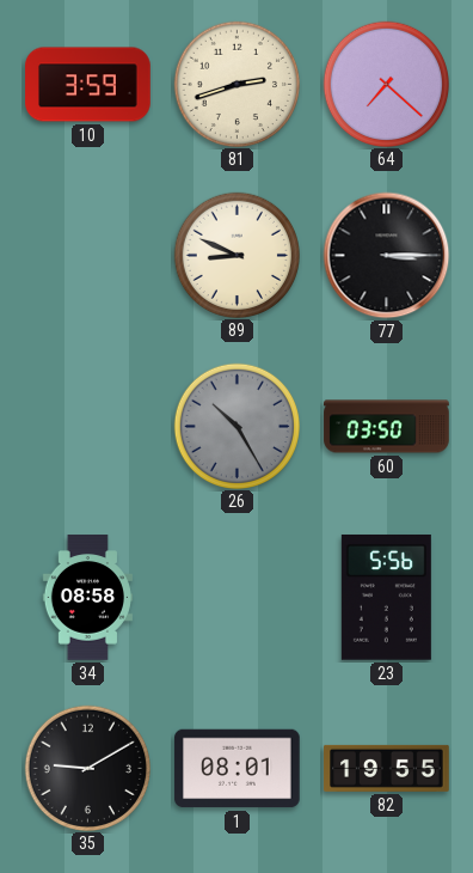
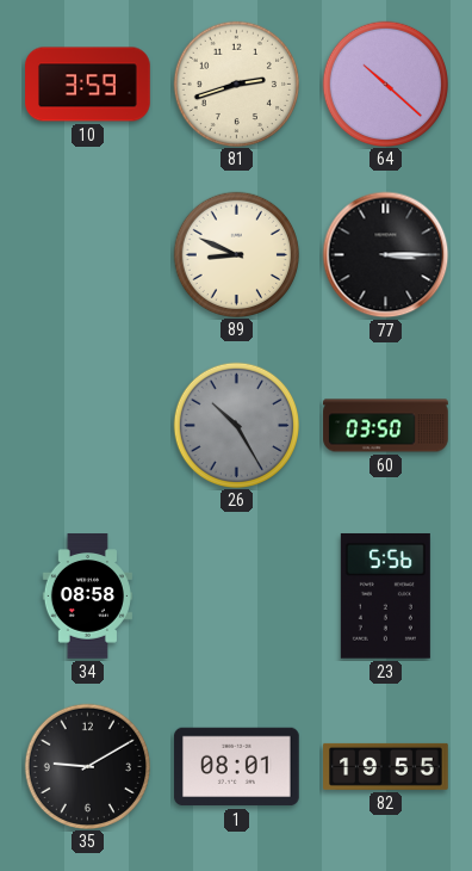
64: 7:22 -> 10:22
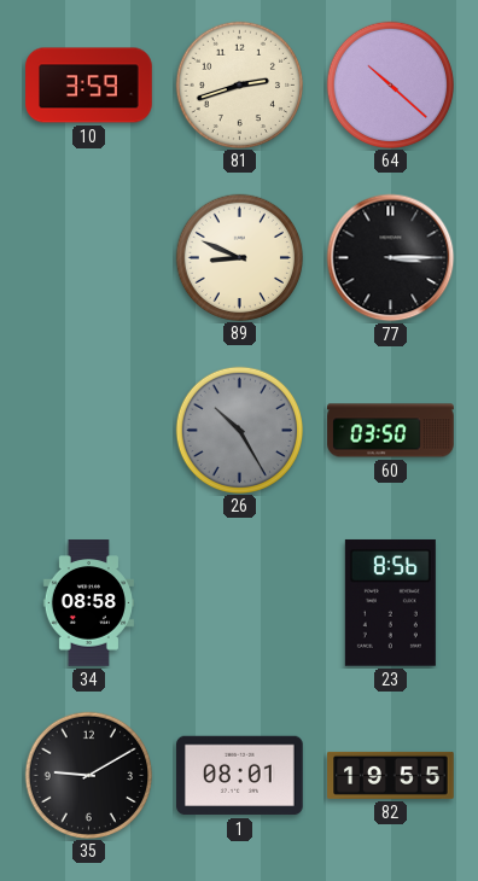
23: 5:56 -> 8:56
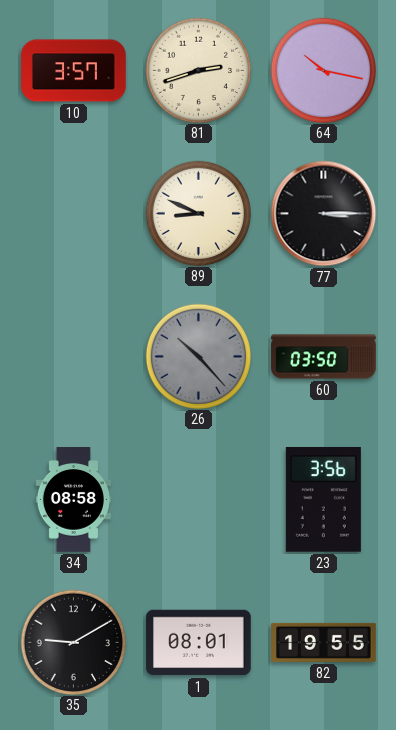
10: 3:59 -> 3:57
64: 10:22 -> 10:17
26: 10:25 -> 10:23
23: 8:56 -> 3:56
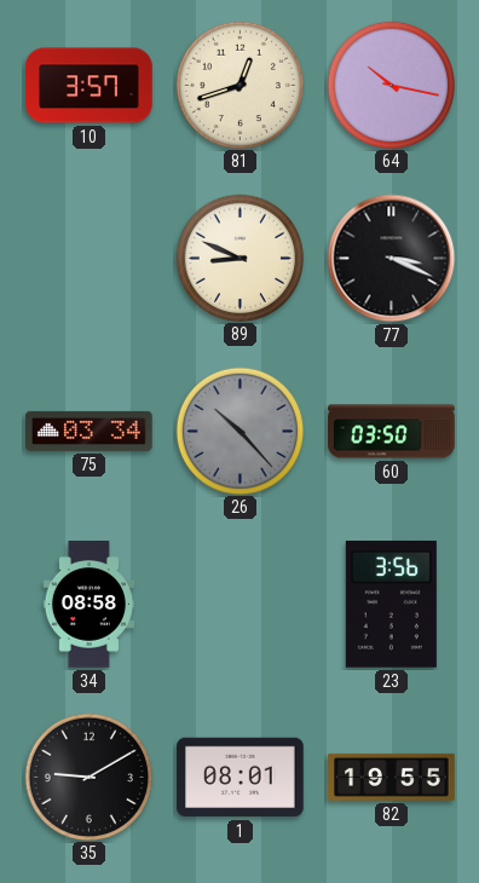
81: 2:42 -> 12:42
77: 3:15 -> 3:19
75: none -> 03:34
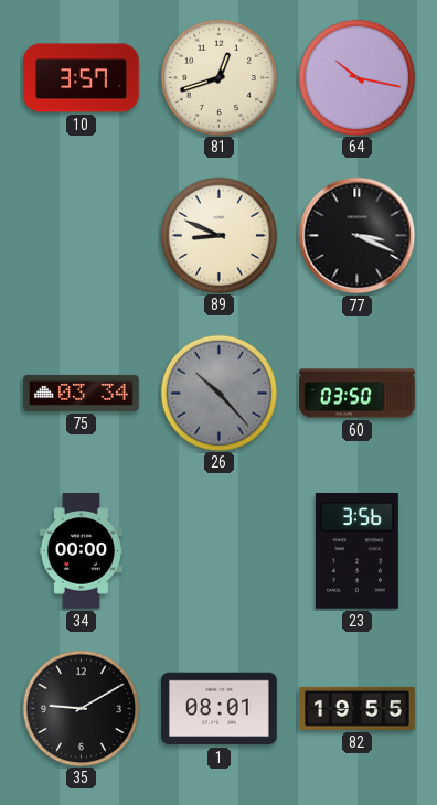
34: 08:58 -> 00:00
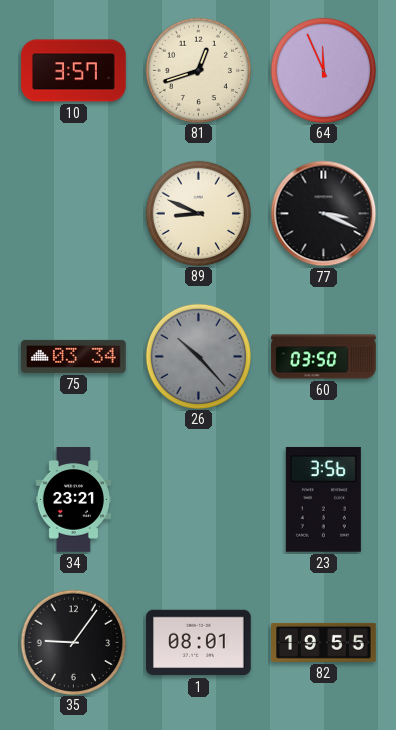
64: 10:17 -> 11:56
34: 00:00 -> 23:21
35: 9:10 -> 9:06
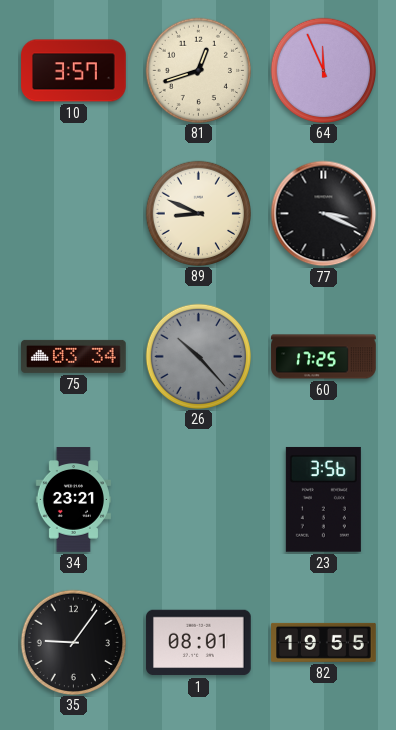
60: 03:50 -> 17:25
